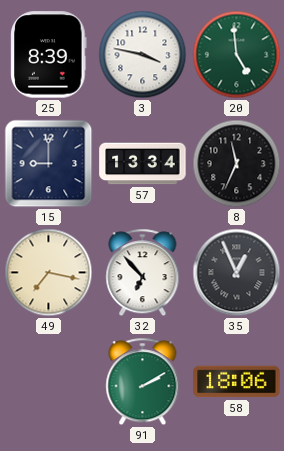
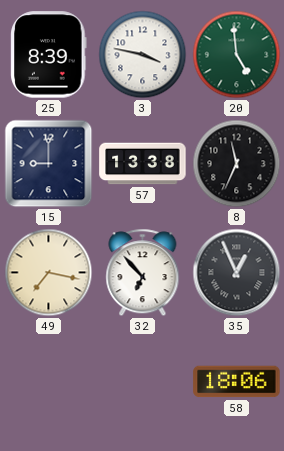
57: 13:34 -> 13:38
91: 2:10 -> none
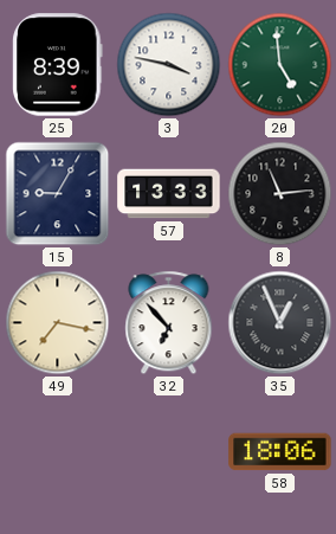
15: 9:00 -> 9:05
57: 13:38 -> 13:33
8: 11:34 -> 11:14
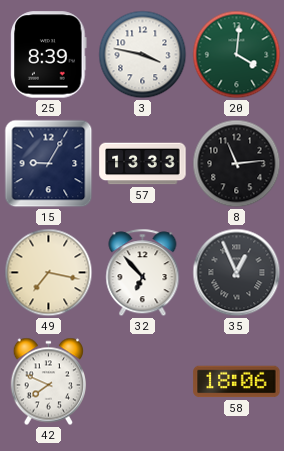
20: 4:59 -> 4:01
42: none -> 7:49
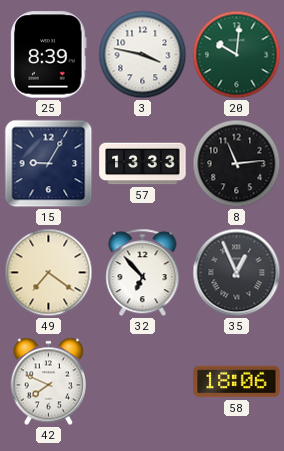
20: 4:01 -> 10:01
49: 7:17 -> 7:21
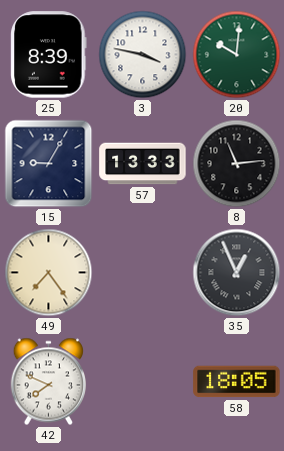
49: 7:21 -> 7:24
32: 6:53 -> none
58: 18:06 -> 18:05
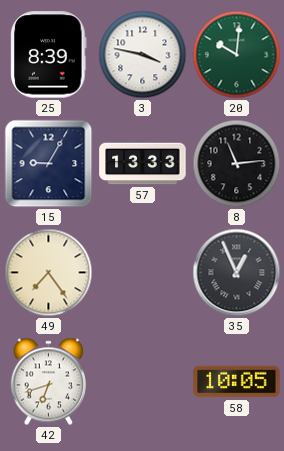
42: 7:49 -> 6:42
58: 18:05 -> 10:05
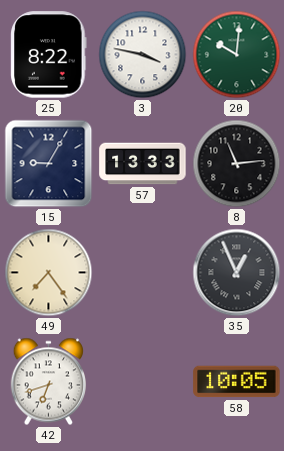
25: 8:39 -> 8:22
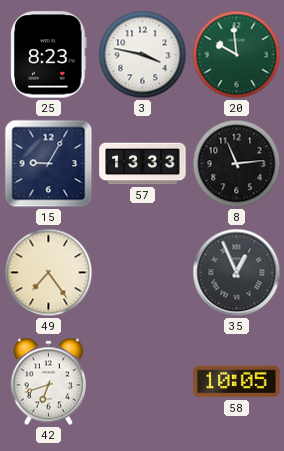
25: 8:22 -> 8:23
20: 10:01 -> 9:59
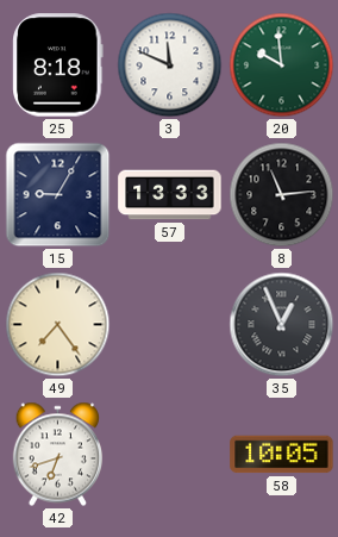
25: 8:23 -> 8:18
3: 3:47 -> 11:49
